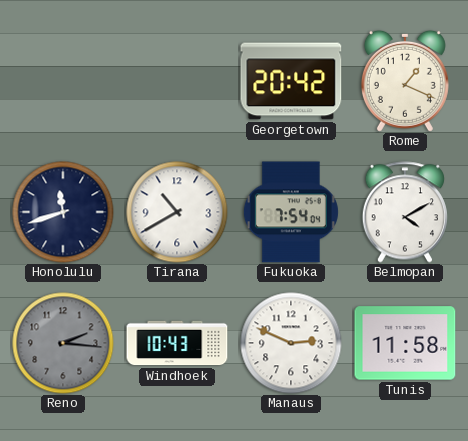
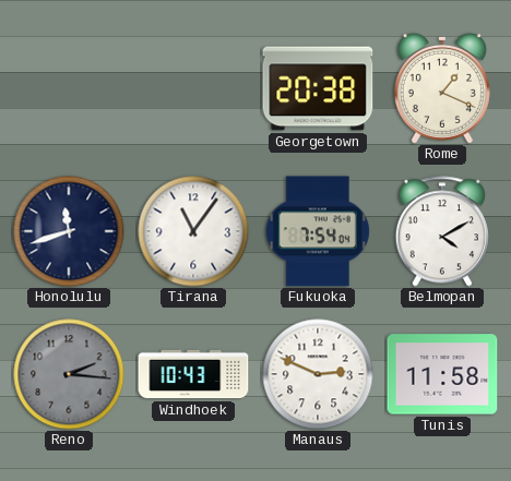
Georgetown: 20:42 -> 20:38
Tirana: 10:40 -> 11:06
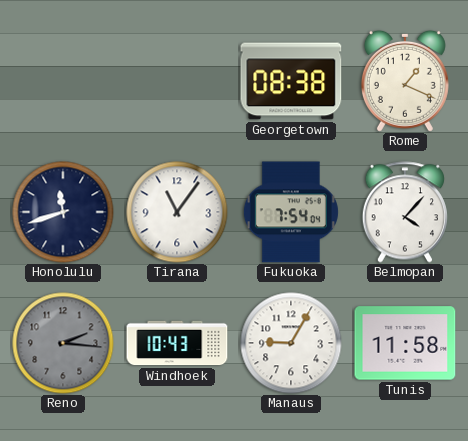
Georgetown: 20:38 -> 08:38
Belmopan: 4:10 -> 4:07
Manaus: 2:49 -> 9:05
